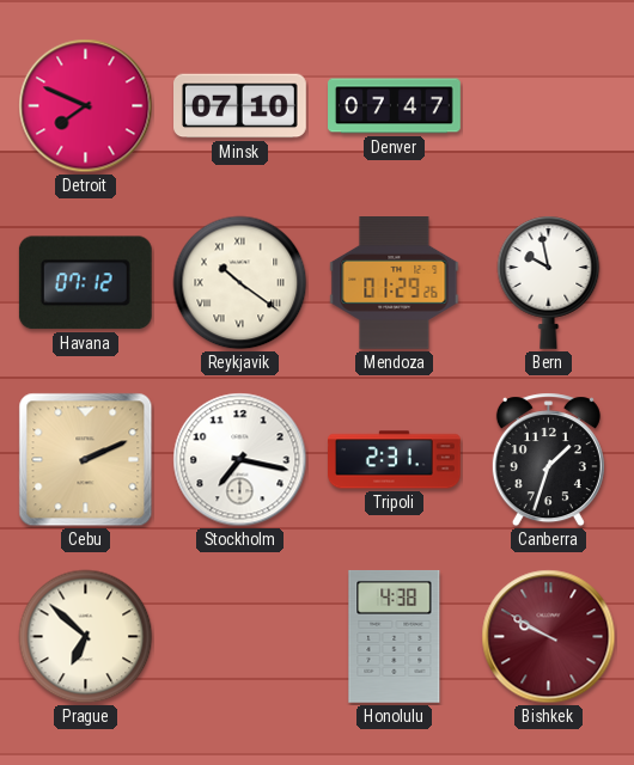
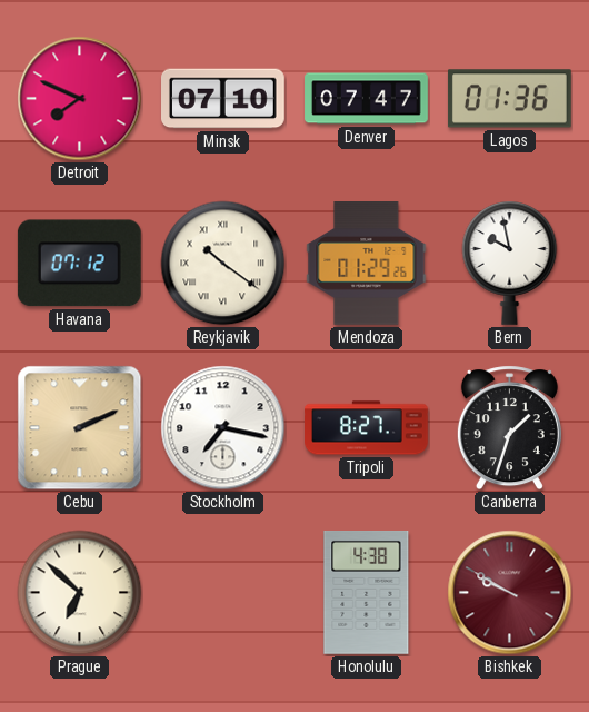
Lagos: none -> 01:36
Tripoli: 2:31 -> 8:27
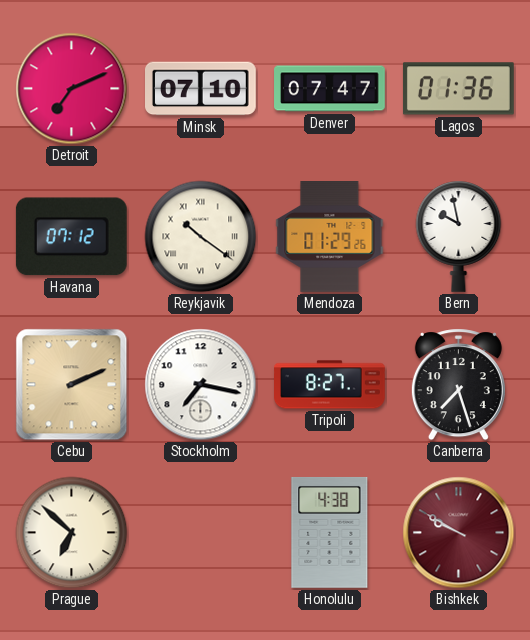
Detroit: 7:49 -> 7:11
Canberra: 1:33 -> 7:27
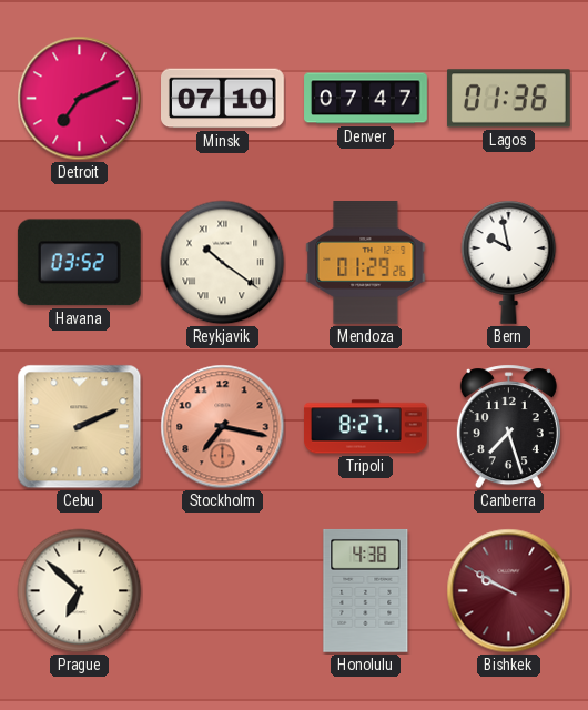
Havana: 07:12 -> 03:52
Stockholm dial: white -> salmon
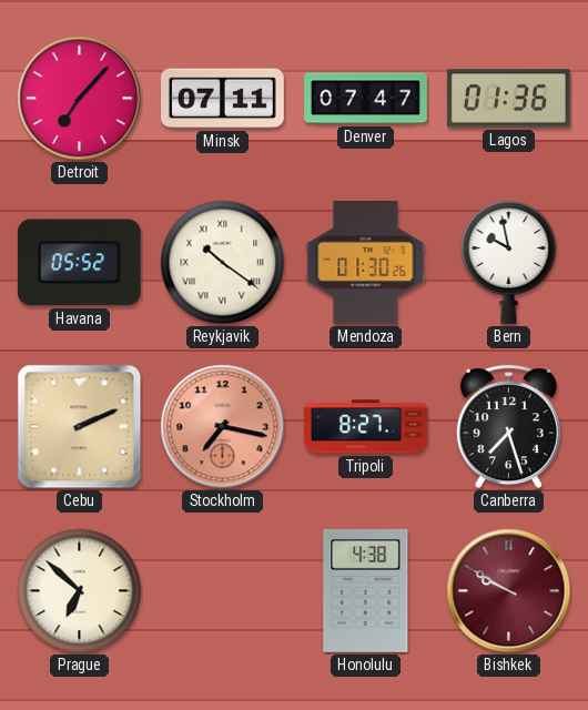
Detroit: 7:11 -> 7:07
Minsk: 07:10 -> 07:11
Havana: 03:52 -> 05:52
Mendoza: 01:29 -> 01:30
